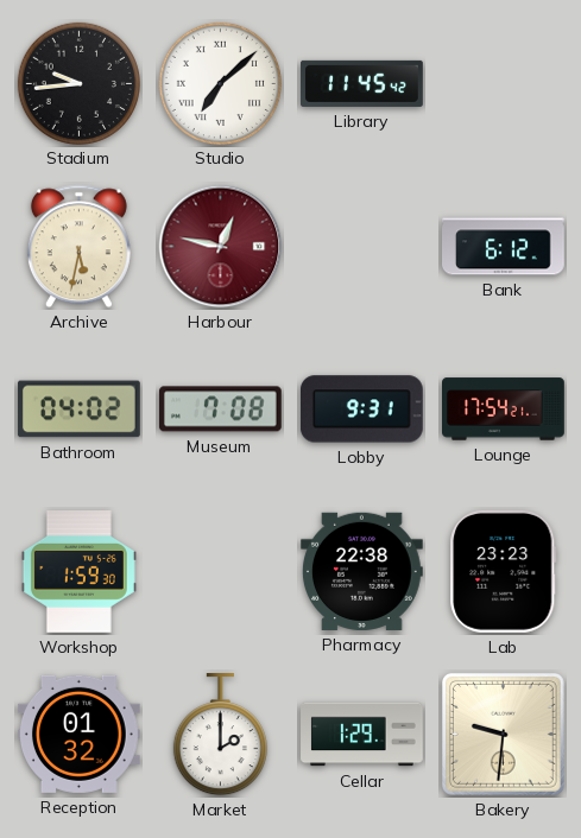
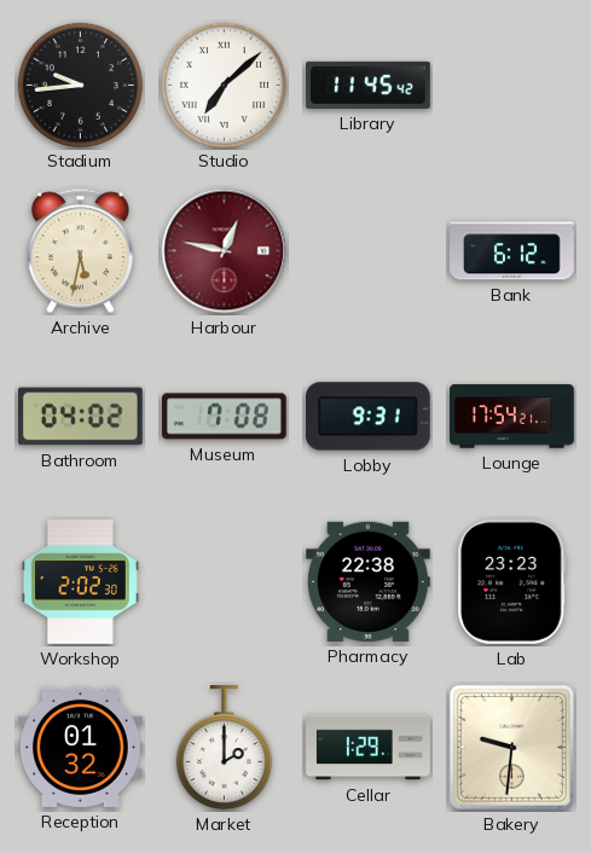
Workshop: 1:59 -> 2:02
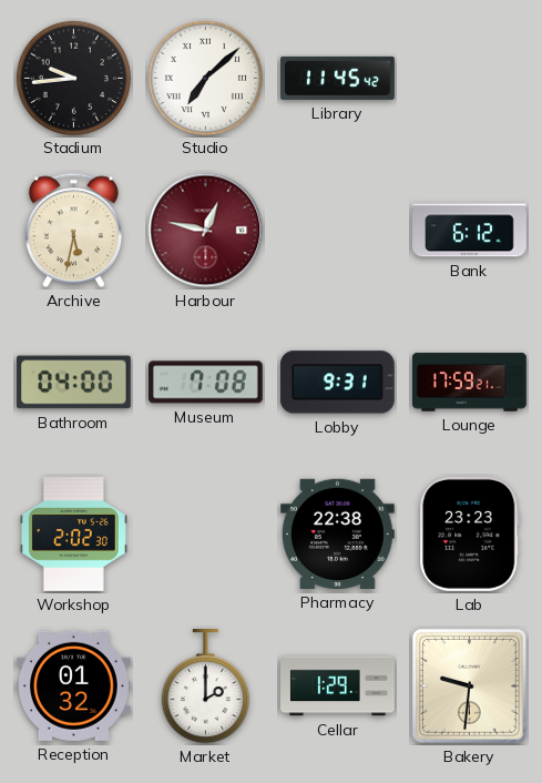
Bathroom: 04:02 -> 04:00
Lounge: 17:54 -> 17:59
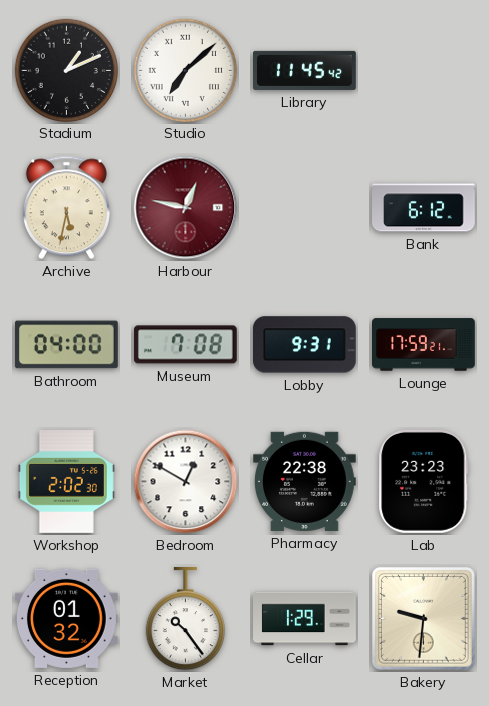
Stadium: 9:44 -> 1:11
Bedroom: none -> 12:50
Market: 2:00 -> 10:24
